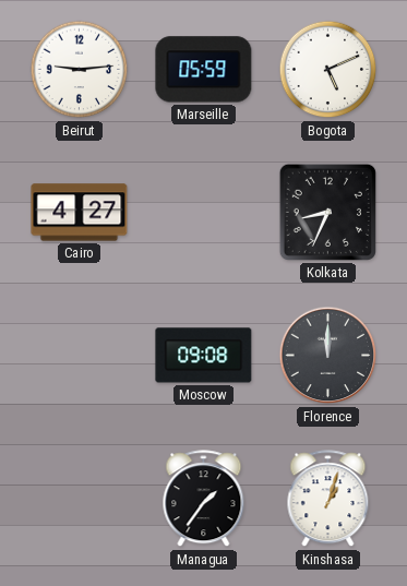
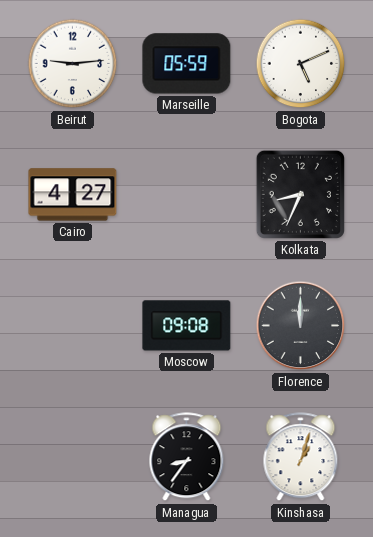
Managua: 1:36 -> 8:36
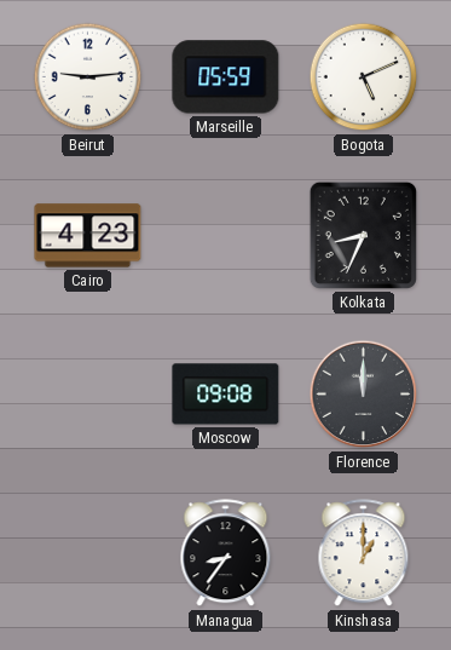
Cairo: 4:27 -> 4:23
Kinshasa: 1:03 -> 1:00
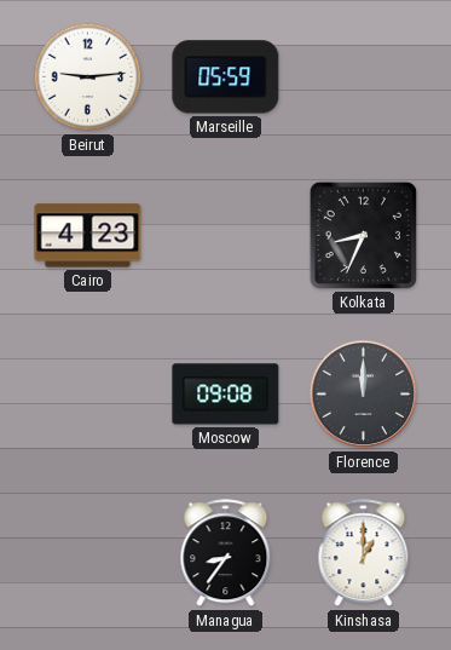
Bogota: 5:11 -> none
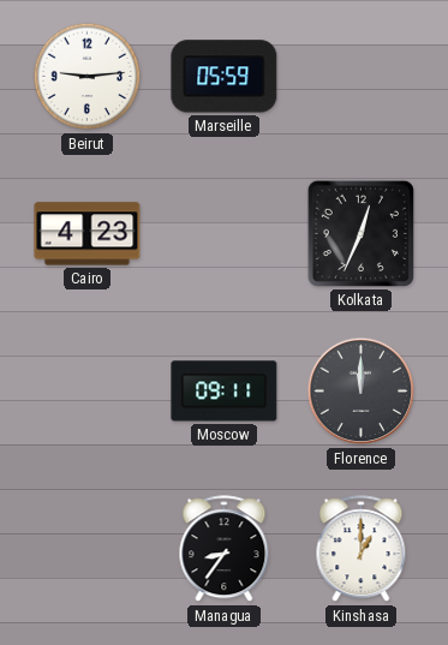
Kolkata: 8:34 -> 12:34
Moscow: 09:08 -> 09:11
